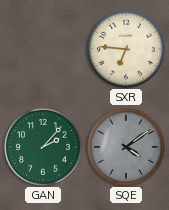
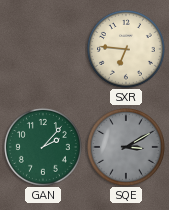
SQE: 4:09 -> 3:10
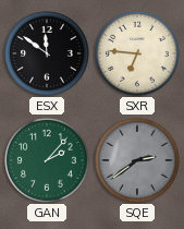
ESX: none -> 11:51
SQE: 3:10 -> 2:39
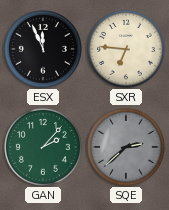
ESX: 11:51 -> 11:56
SQE: 2:39 -> 2:38
